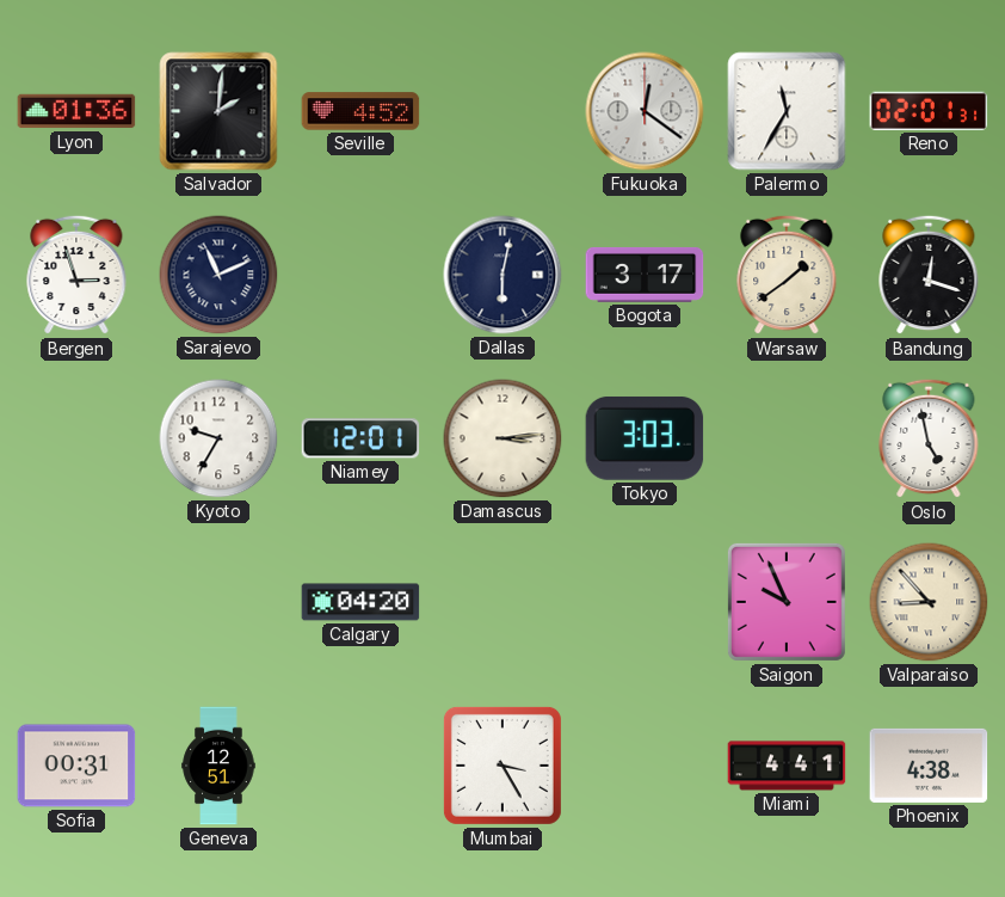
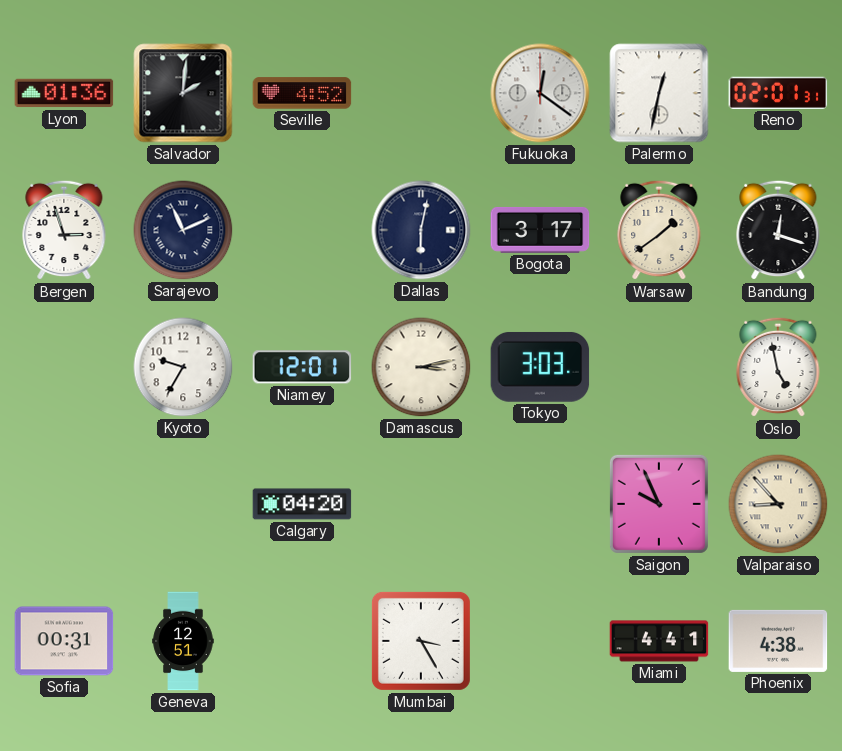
Palermo: 11:35 -> 12:32
Damascus: 3:14 -> 3:13
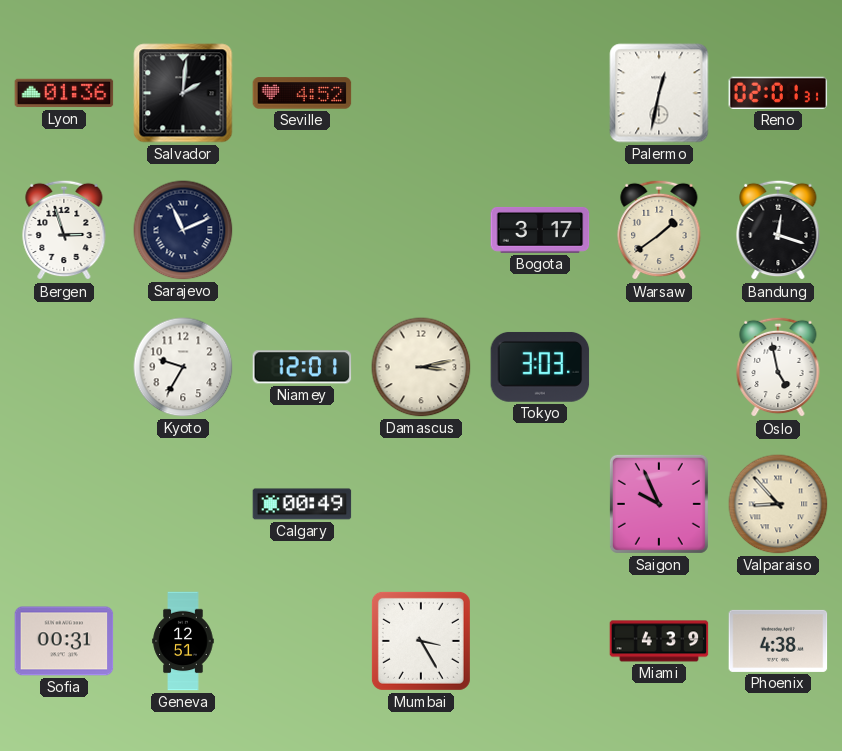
Fukuoka: 12:21 -> none
Dallas: 6:02 -> none
Calgary: 04:20 -> 00:49
Miami: 4:41 -> 4:39
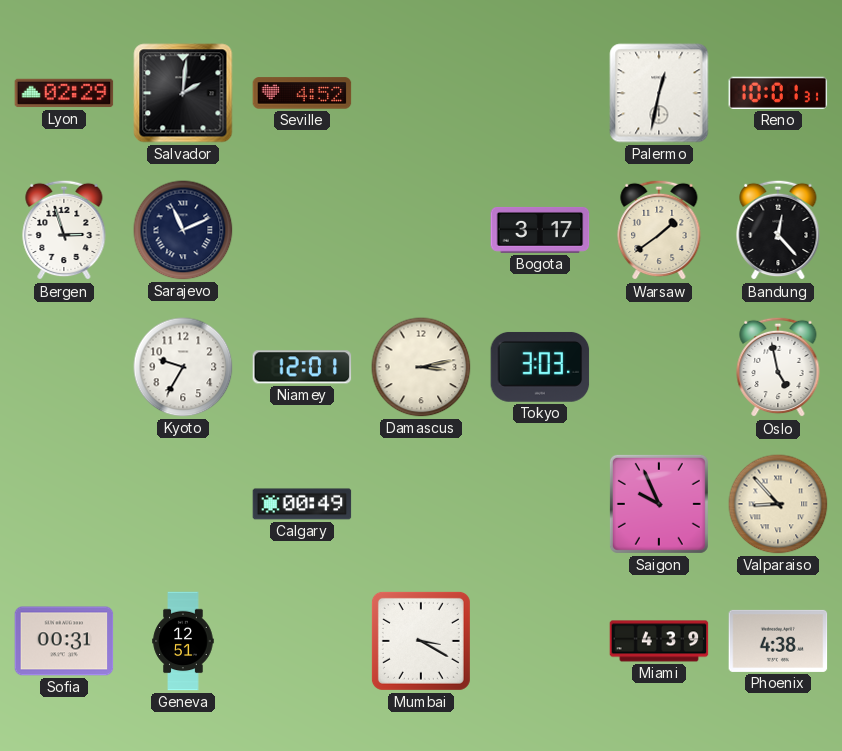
Lyon: 01:36 -> 02:29
Reno: 02:01 -> 10:01
Bandung: 12:18 -> 12:23
Mumbai: 3:25 -> 3:20
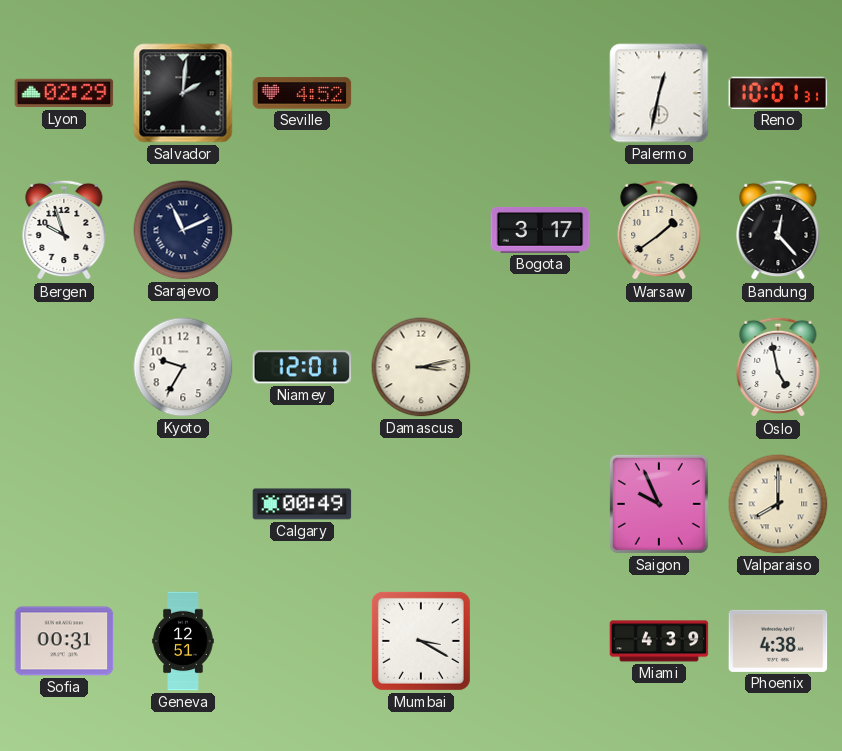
Bergen: 2:57 -> 9:57
Tokyo: 3:03 -> none
Valparaiso: 8:53 -> 8:00
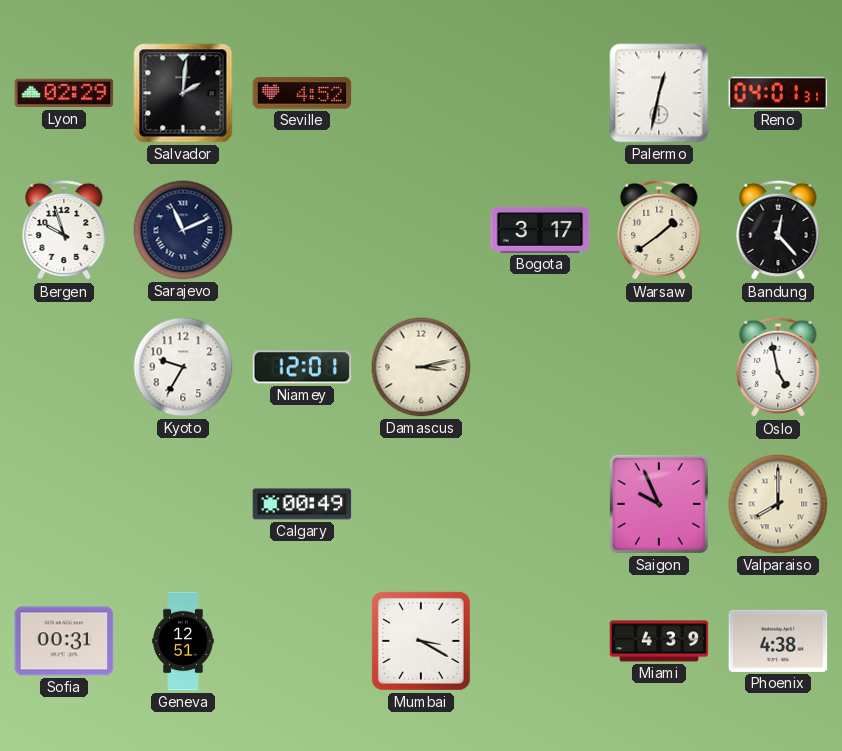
Reno: 10:01 -> 04:01
